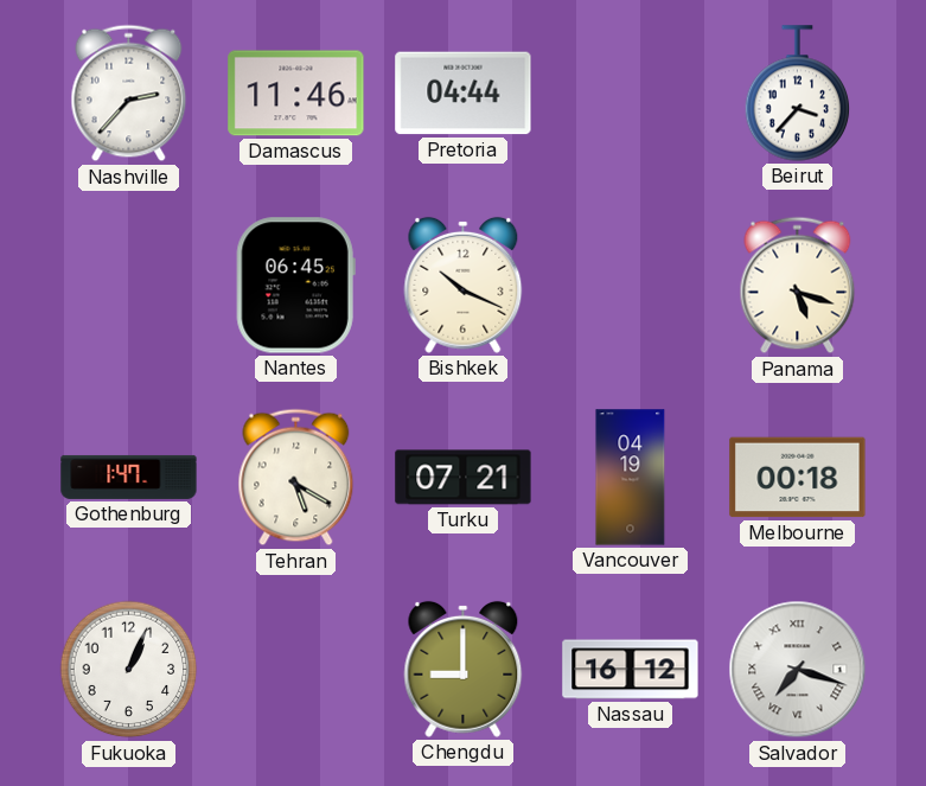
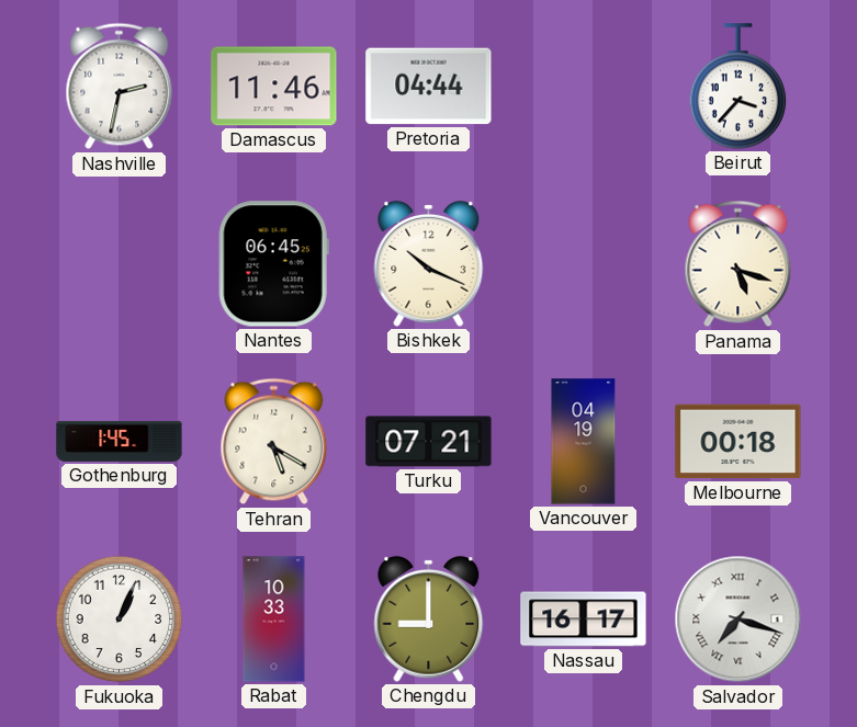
Nashville: 2:37 -> 2:32
Gothenburg: 1:47 -> 1:45
Rabat: none -> 10:33
Nassau: 16:12 -> 16:17
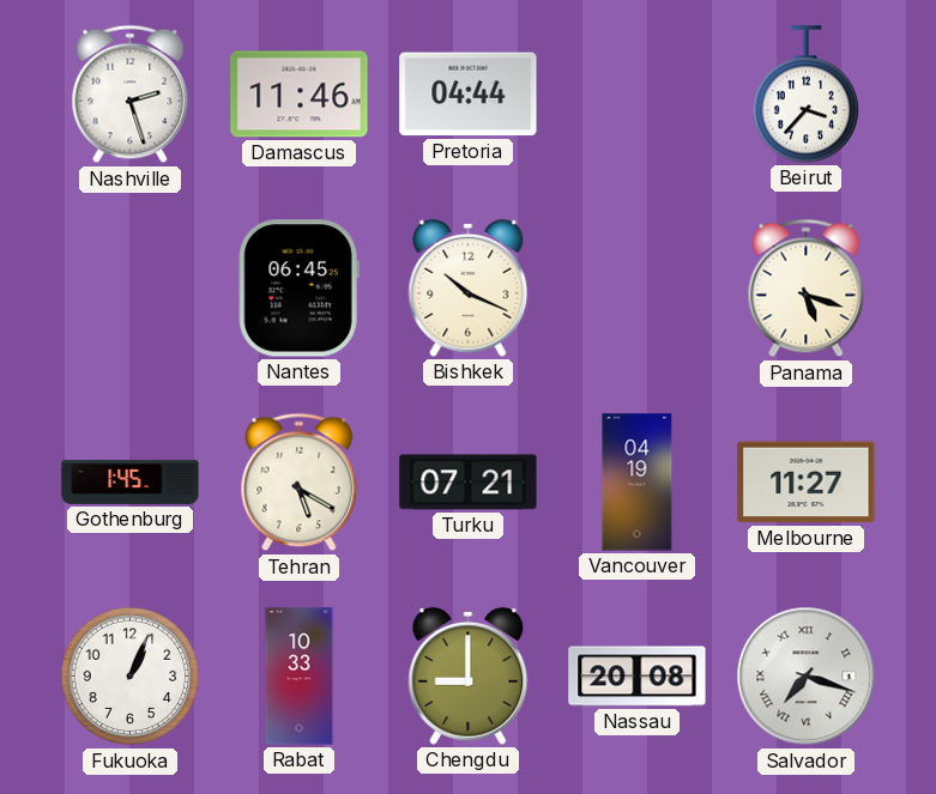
Nashville: 2:32 -> 2:27
Melbourne: 00:18 -> 11:27
Nassau: 16:17 -> 20:08
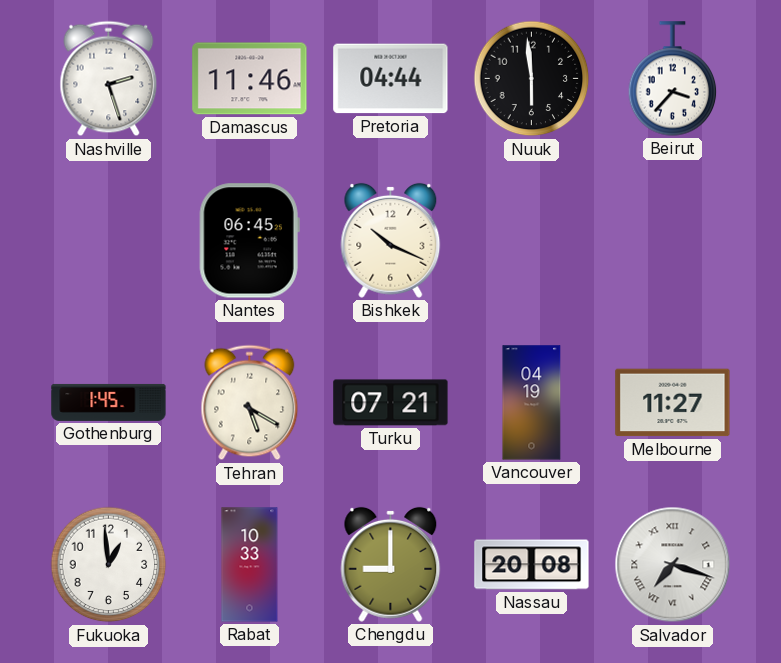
Nuuk: none -> 5:59
Panama: 5:18 -> none
Fukuoka: 1:04 -> 12:59
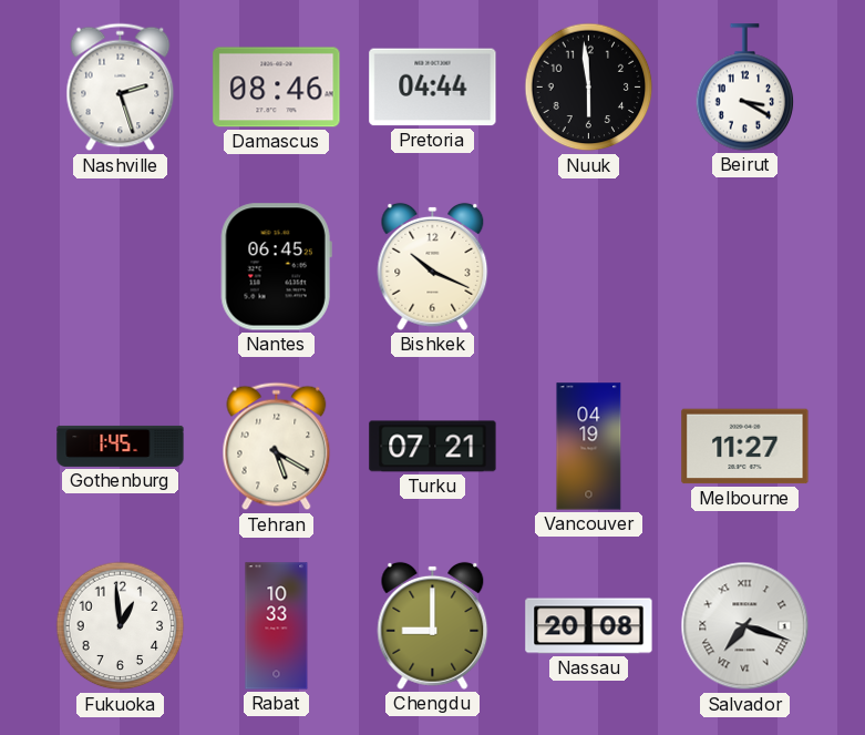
Damascus: 11:46 -> 08:46
Beirut: 3:37 -> 3:20
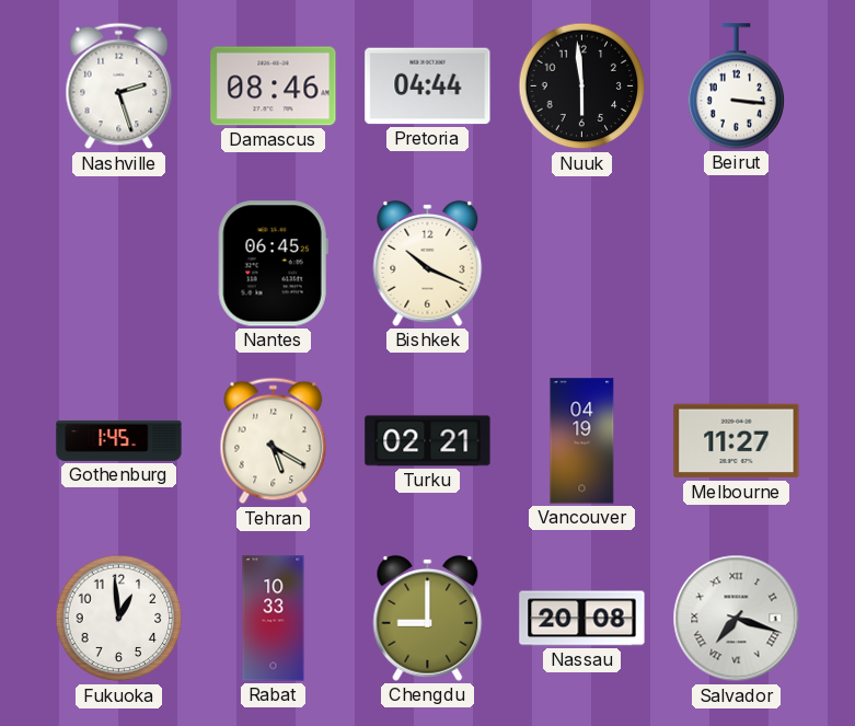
Beirut: 3:20 -> 3:16
Turku: 07:21 -> 02:21
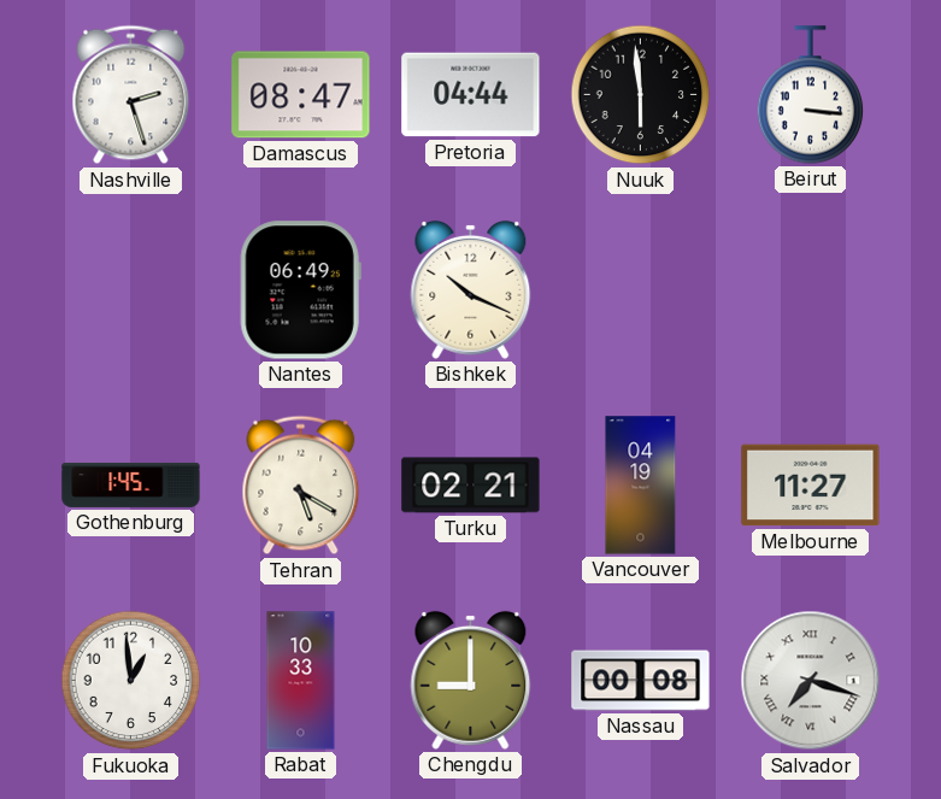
Damascus: 08:46 -> 08:47
Nantes: 06:45 -> 06:49
Nassau: 20:08 -> 00:08
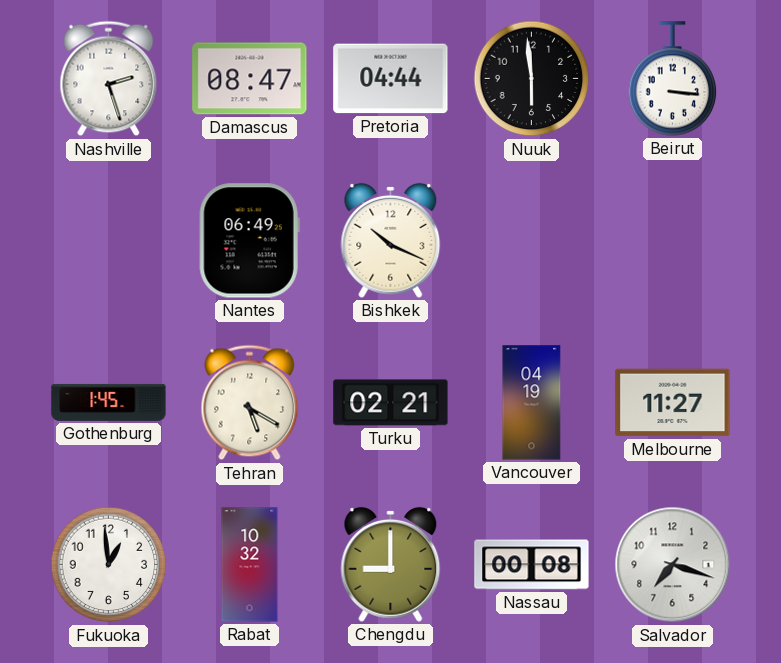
Rabat: 10:33 -> 10:32
Salvador numerals: Roman -> Arabic
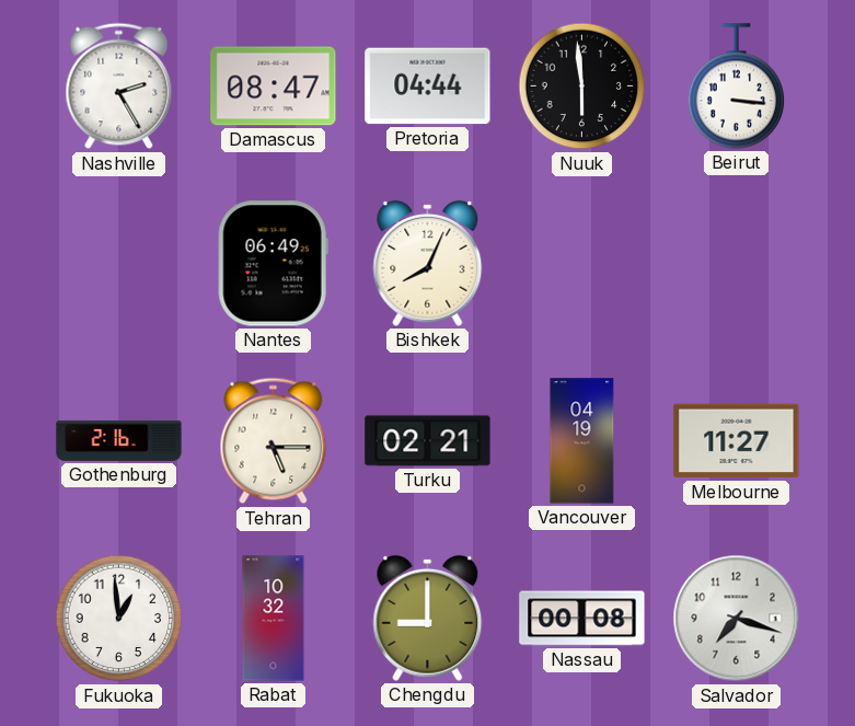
Nashville: 2:27 -> 2:25
Bishkek: 10:19 -> 8:04
Gothenburg: 1:45 -> 2:16
Tehran: 5:20 -> 5:15
